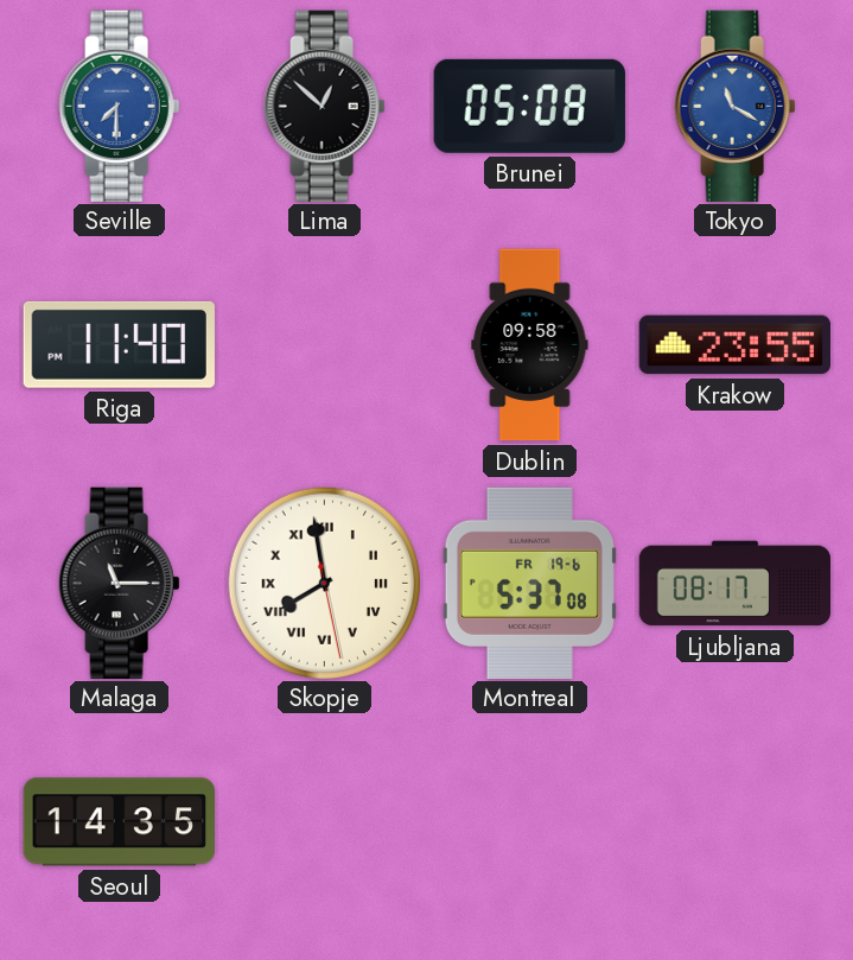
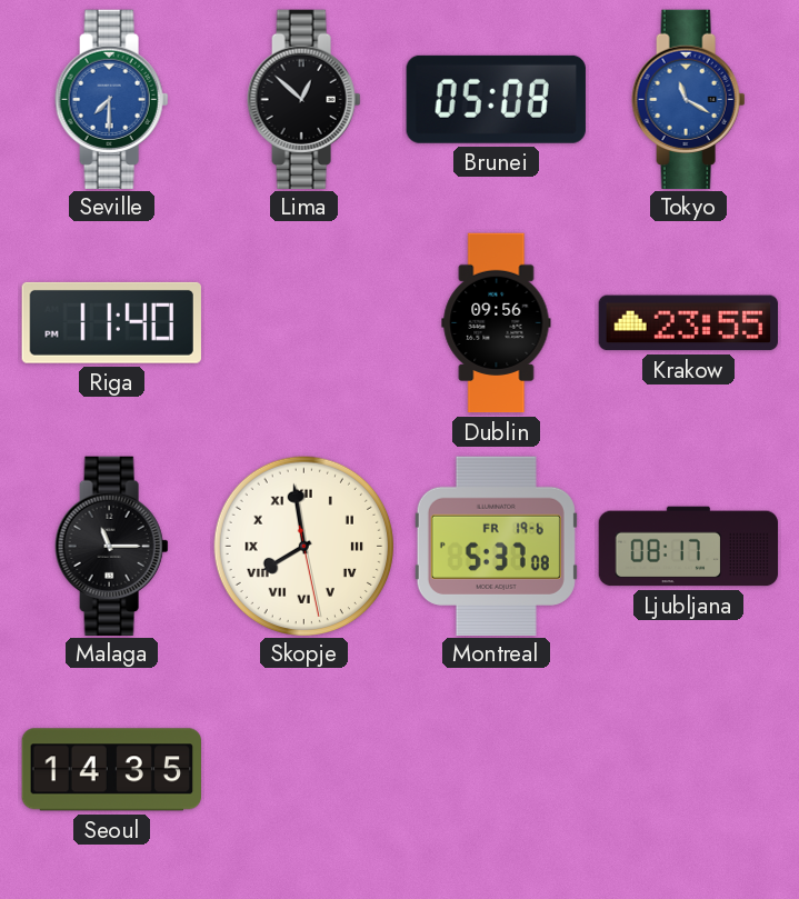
Dublin: 09:58 -> 09:56
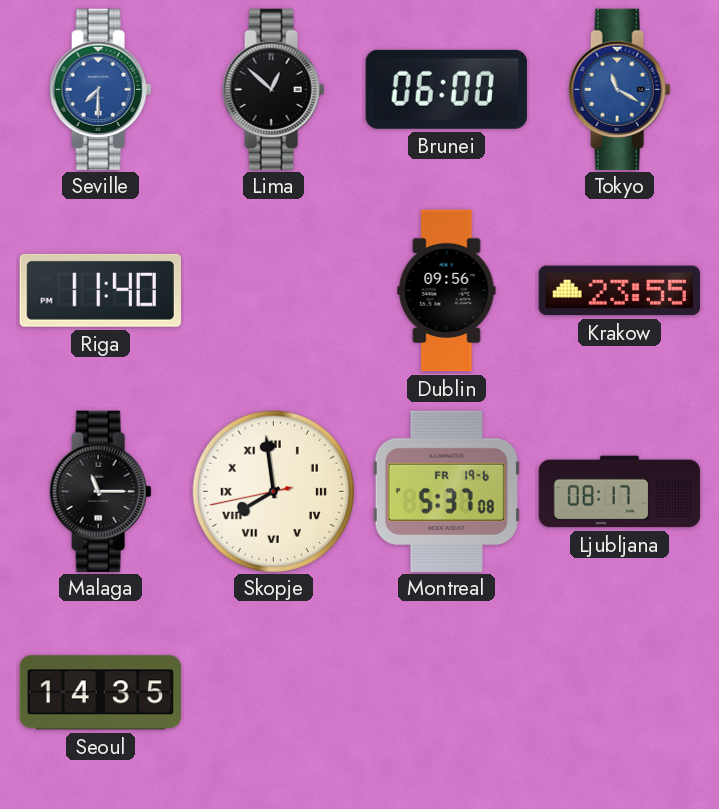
Brunei: 05:08 -> 06:00
Skopje: 7:58:28 -> 7:58:43
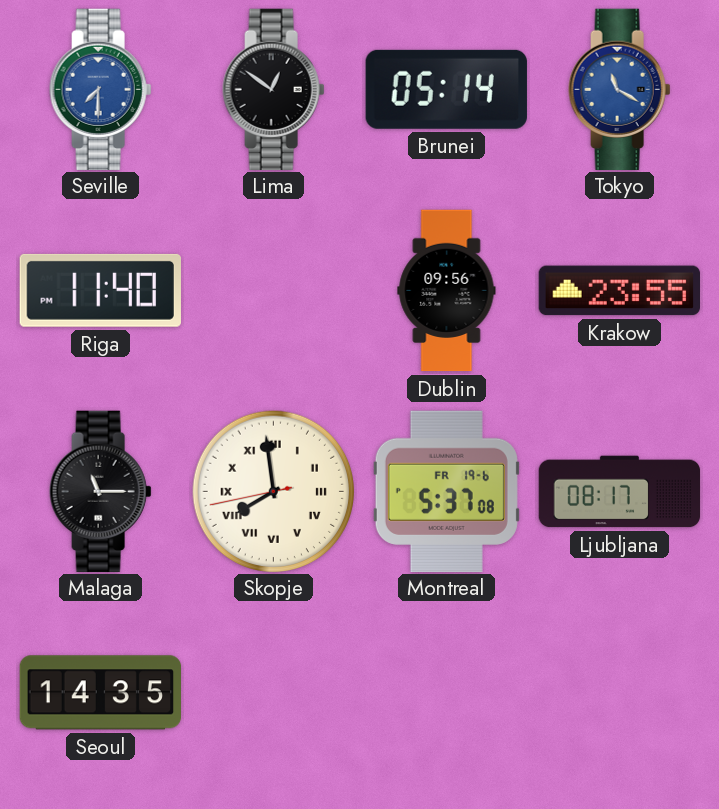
Lima: 12:52 -> 12:51
Brunei: 06:00 -> 05:14
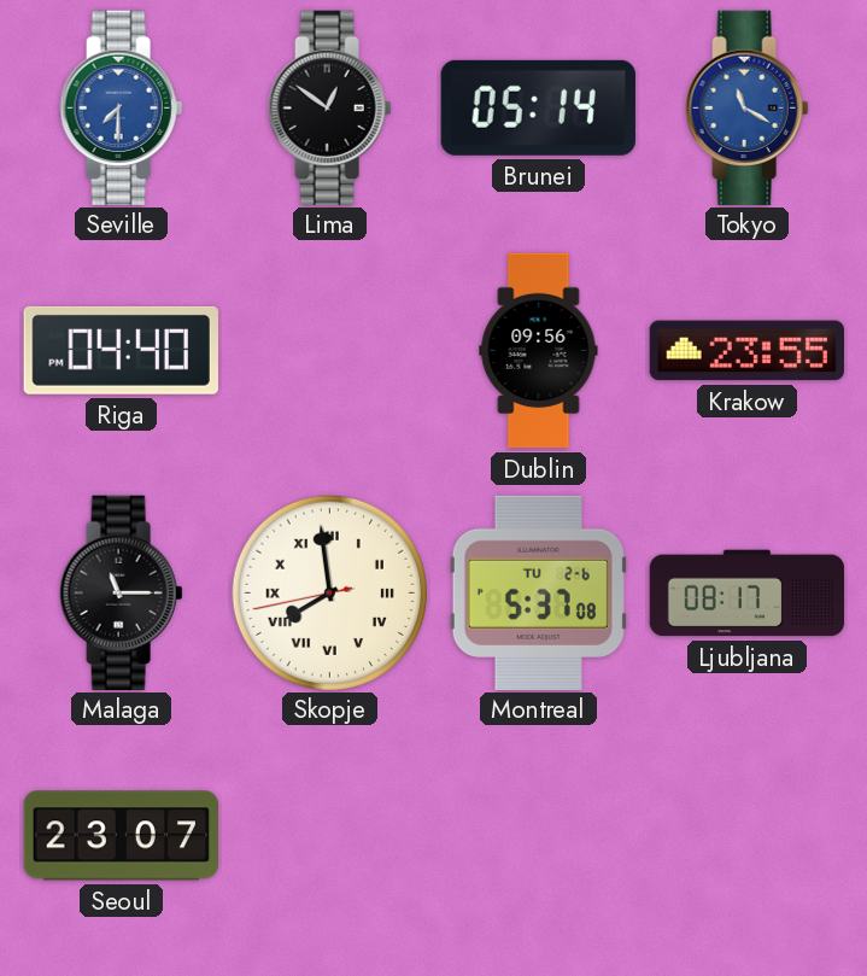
Riga: 11:40 -> 04:40
Montreal date: FR 19-6 -> TU 2-6
Seoul: 14:35 -> 23:07
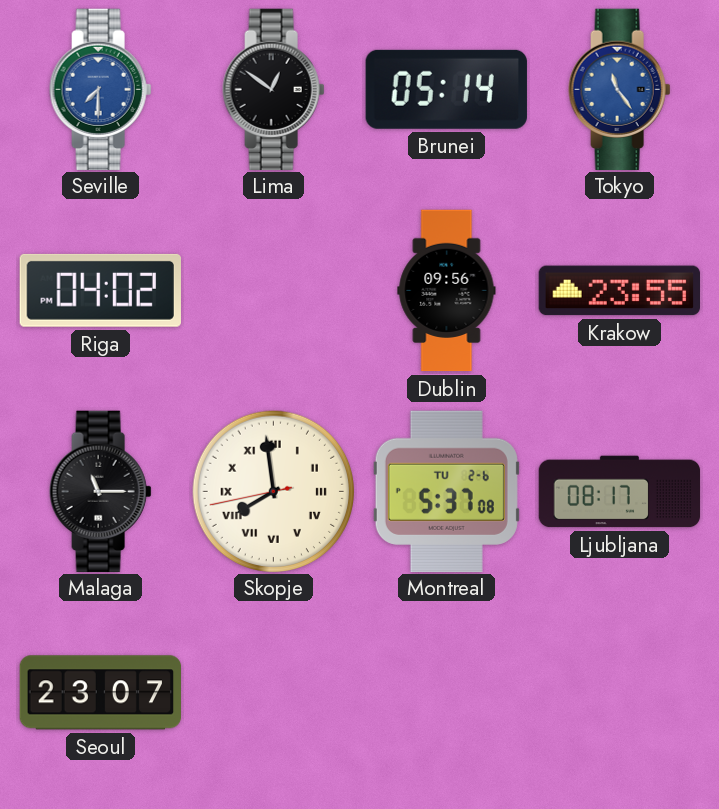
Tokyo: 11:20 -> 11:24
Riga: 04:40 -> 04:02
